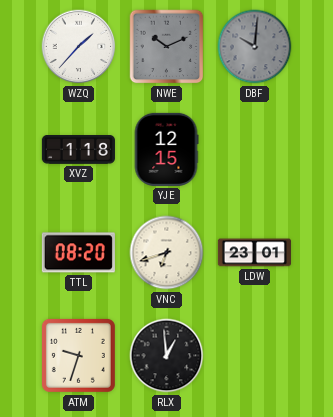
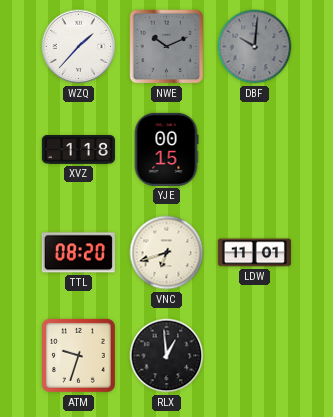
YJE: 12:15 -> 00:15
LDW: 23:01 -> 11:01
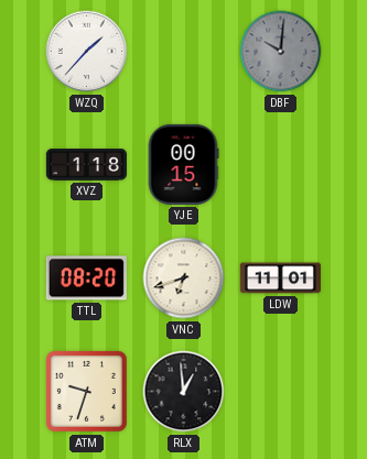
NWE: 10:11 -> none
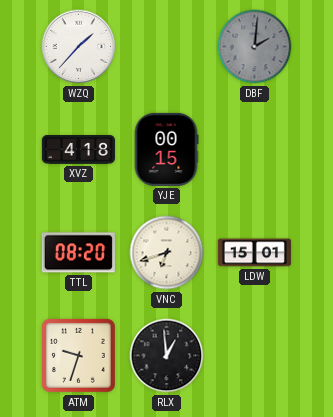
DBF: 10:01 -> 2:01
XVZ: 1:18 -> 4:18
LDW: 11:01 -> 15:01
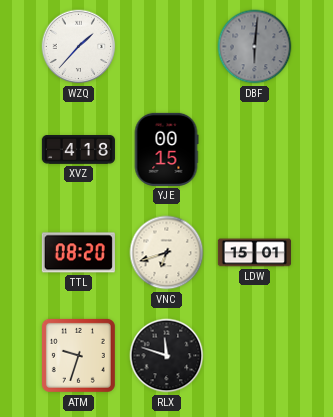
DBF: 2:01 -> 6:01
RLX: 12:59 -> 11:48
